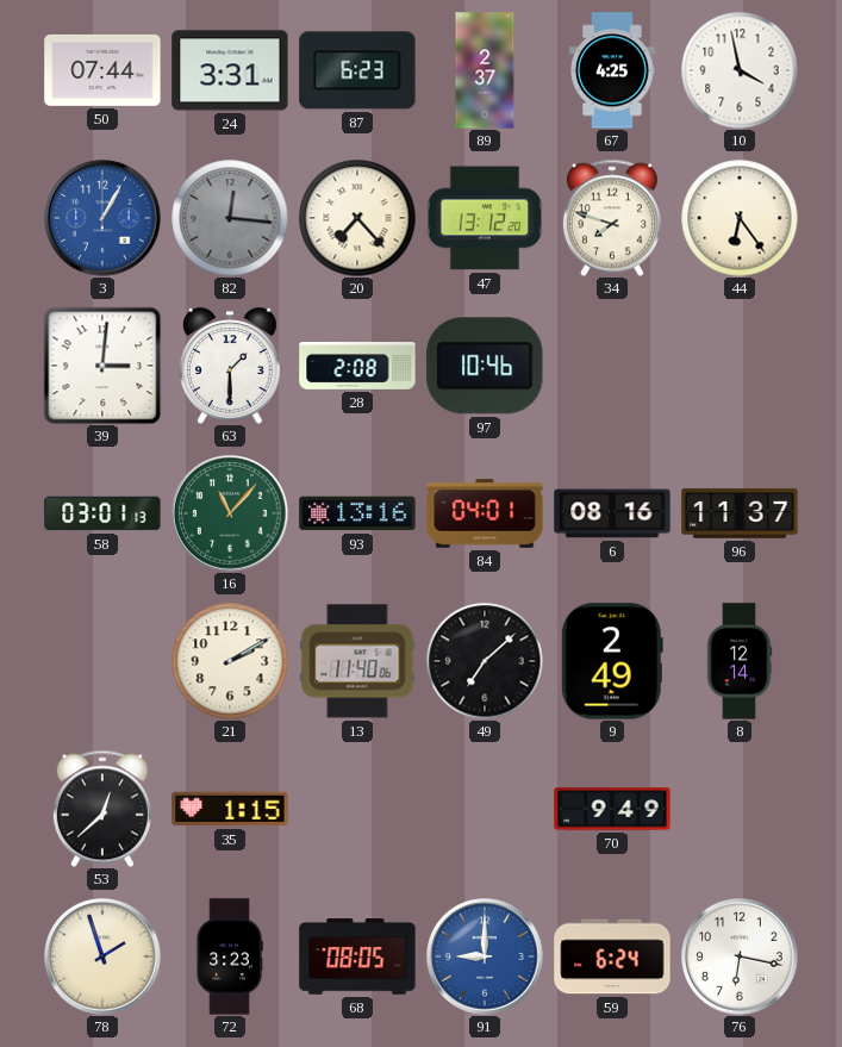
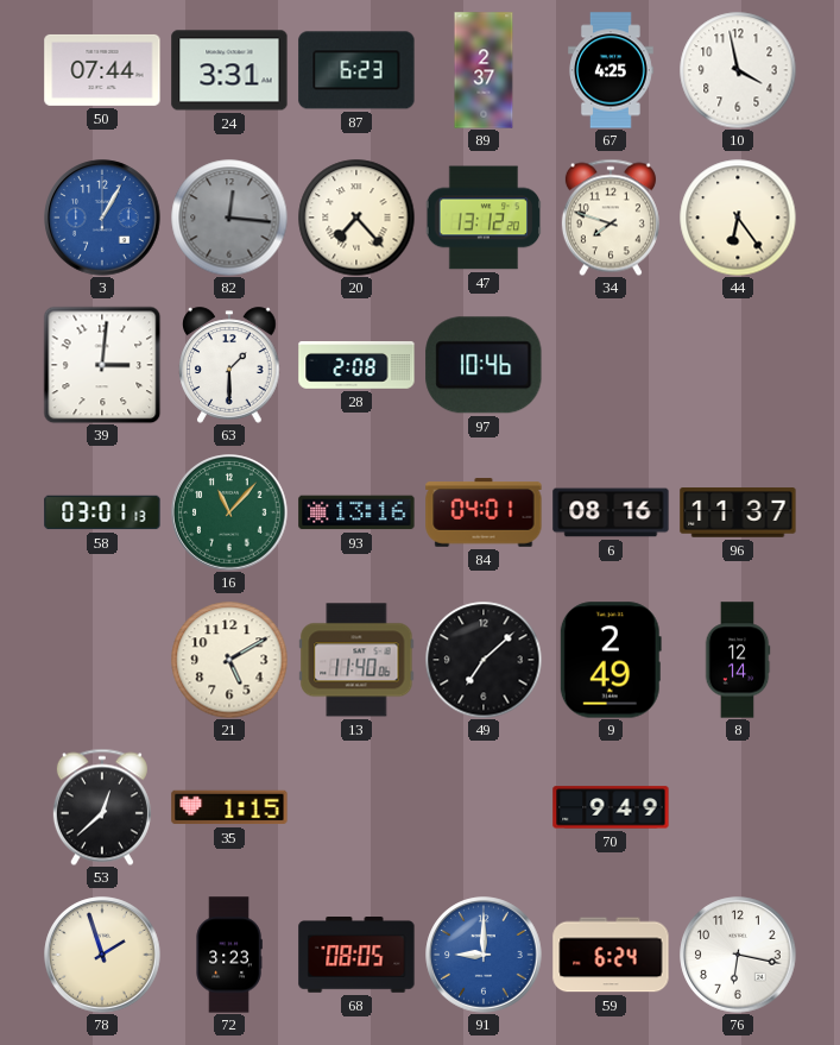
21: 2:10 -> 5:10
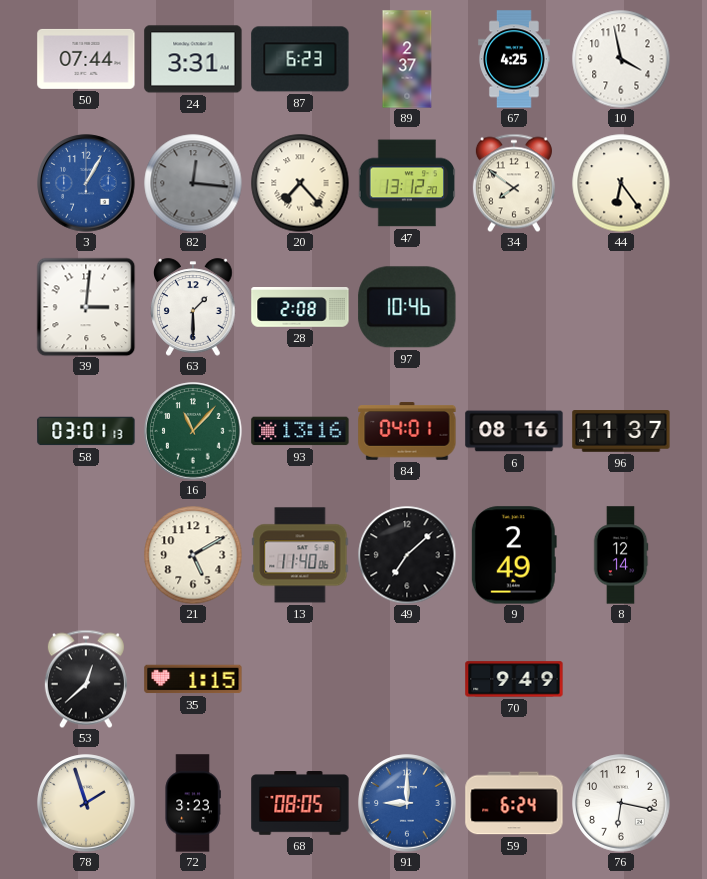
34: 7:48 -> 7:51
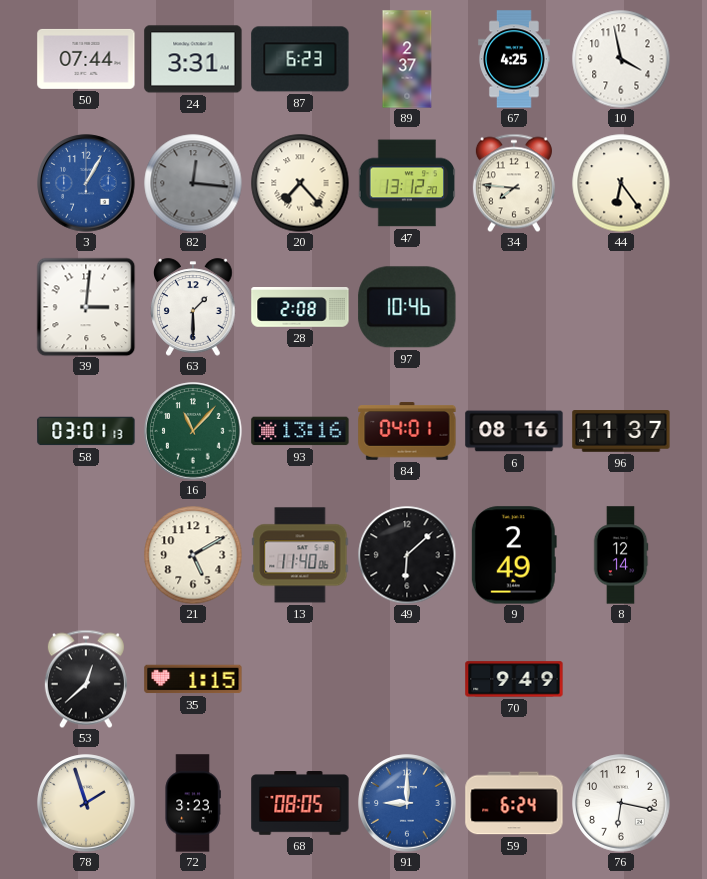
34: 7:51 -> 7:46
49: 7:08 -> 6:08
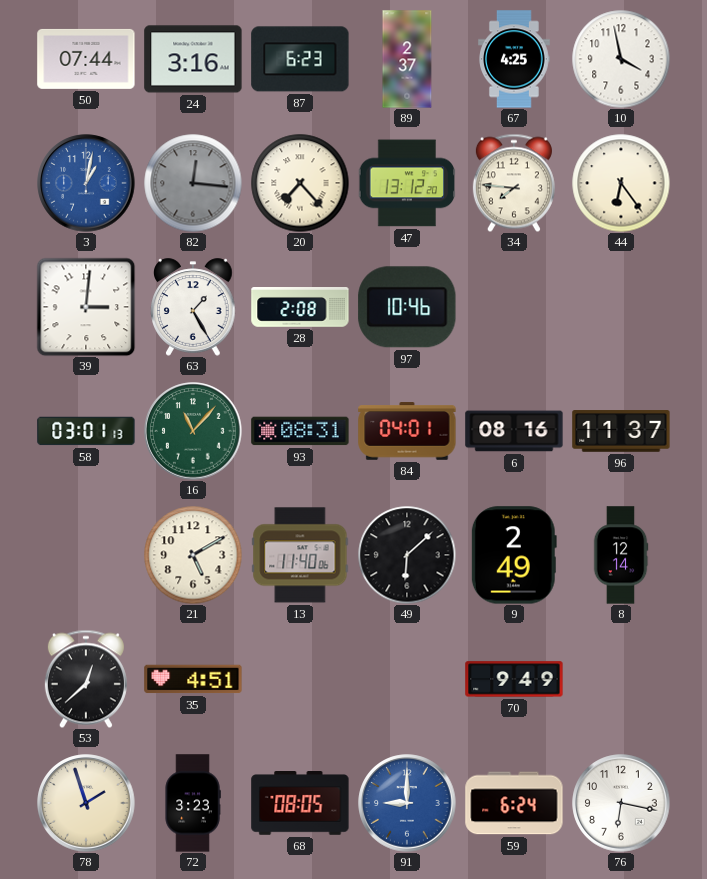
24: 3:31 -> 3:16
3: 1:05 -> 1:02
63: 1:30 -> 1:25
93: 13:16 -> 08:31
35: 1:15 -> 4:51
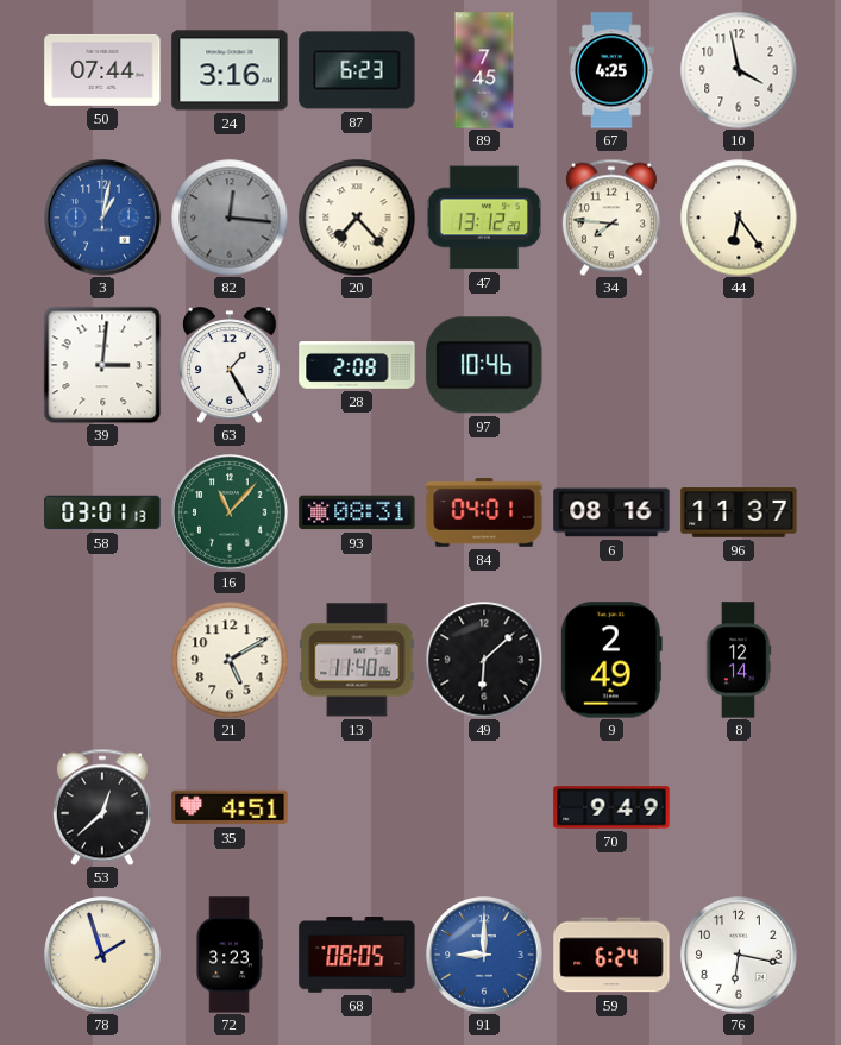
89: 2:37 -> 7:45
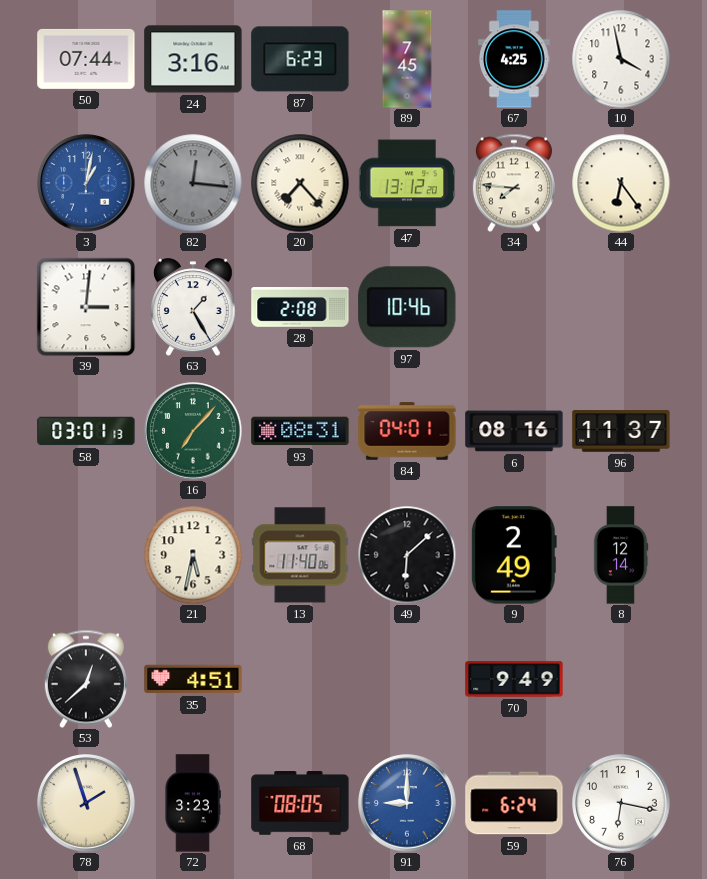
16: 11:07 -> 7:07
21: 5:10 -> 5:32
